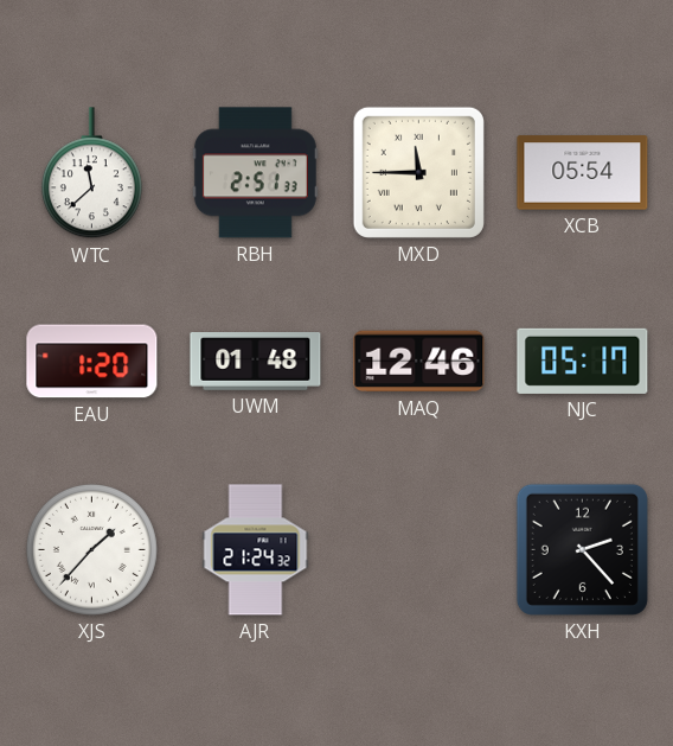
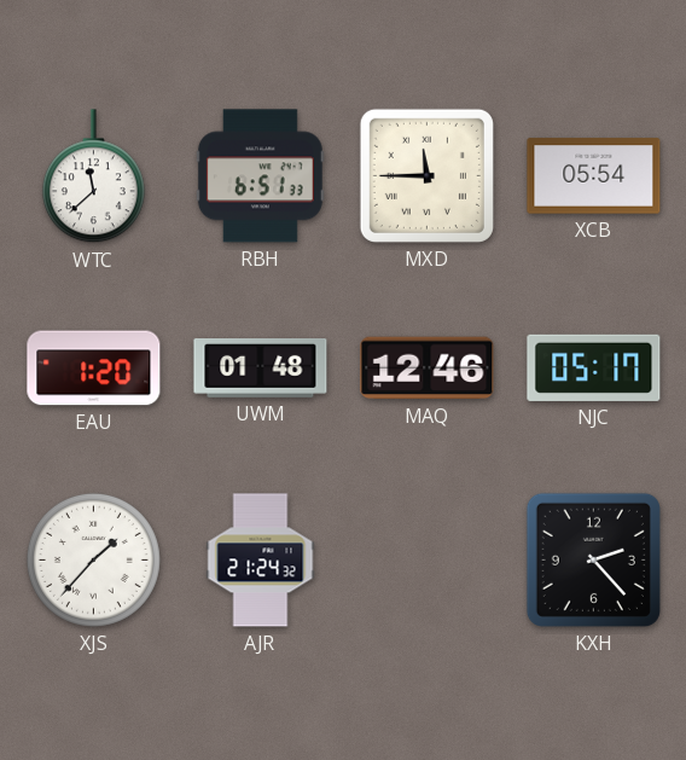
RBH: 2:51 -> 6:51
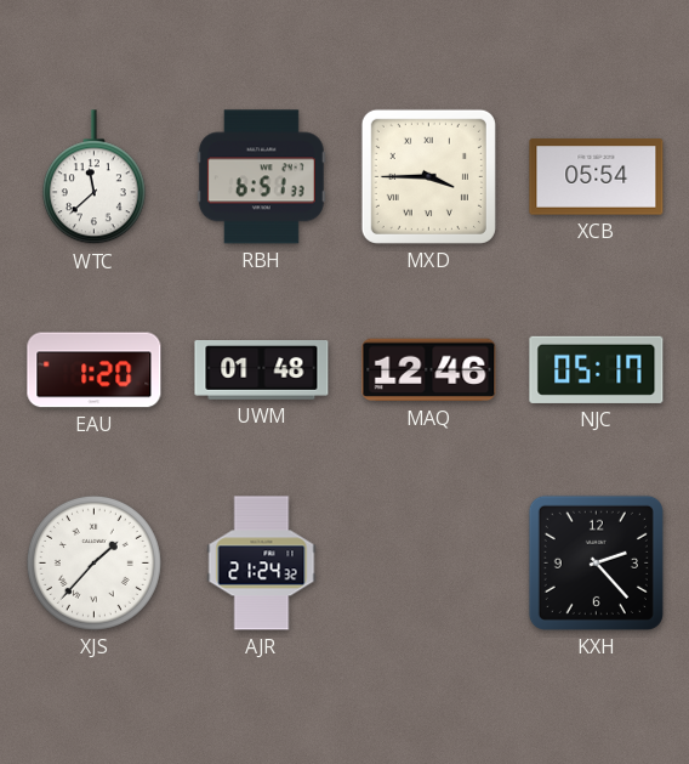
MXD: 11:45 -> 3:45
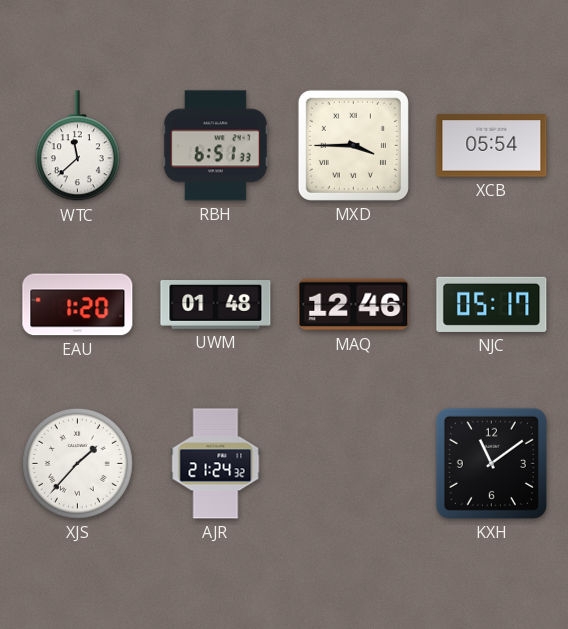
KXH: 2:23 -> 11:09
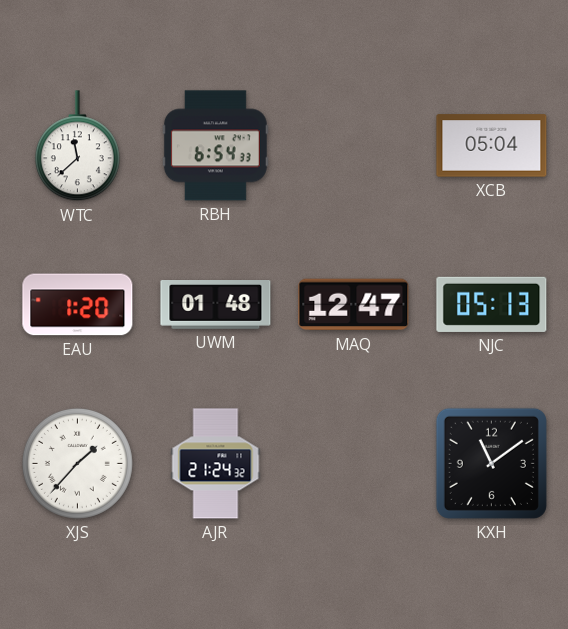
RBH: 6:51 -> 6:54
MXD: 3:45 -> none
XCB: 05:54 -> 05:04
MAQ: 12:46 -> 12:47
NJC: 05:17 -> 05:13
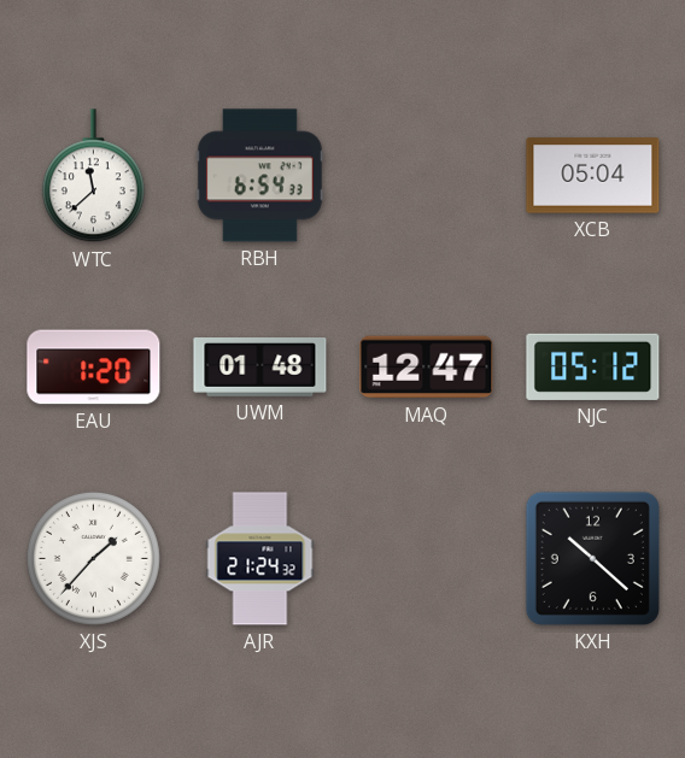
NJC: 05:13 -> 05:12
KXH: 11:09 -> 10:22
